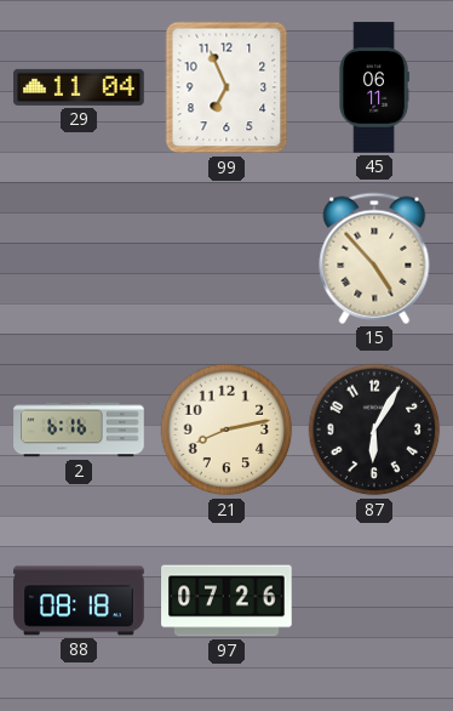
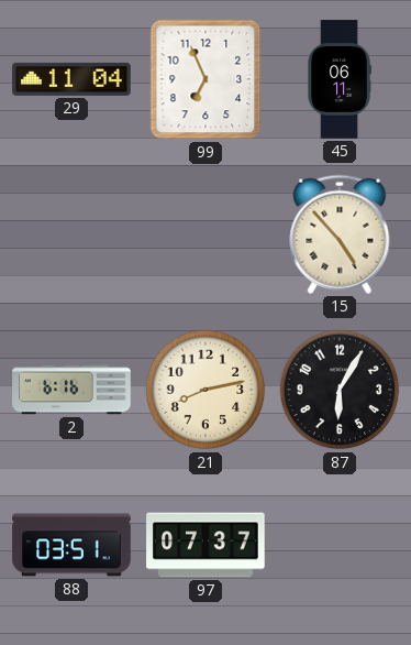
88: 08:18 -> 03:51
97: 07:26 -> 07:37
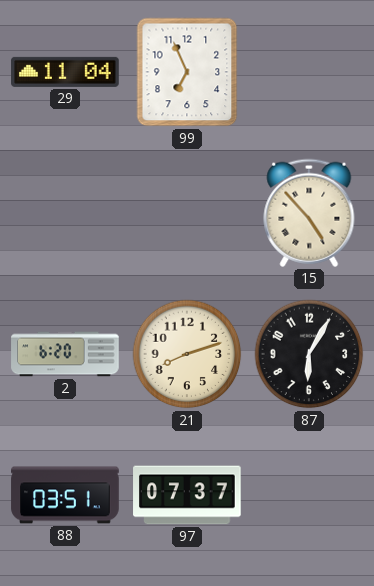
45: 06:11 -> none
2: 6:16 -> 6:20
21: 8:13 -> 8:12
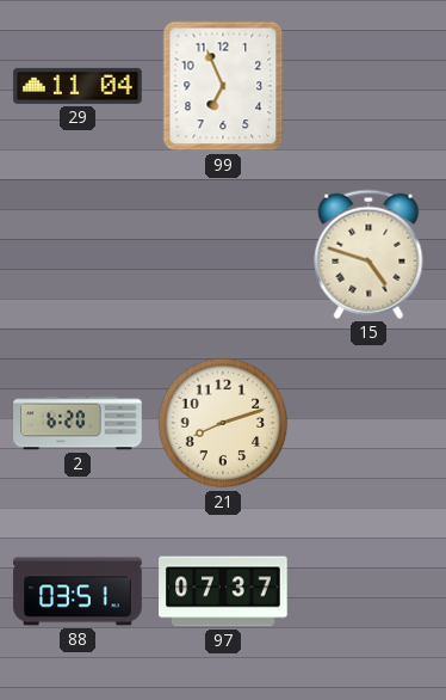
15: 4:53 -> 4:48
87: 6:05 -> none
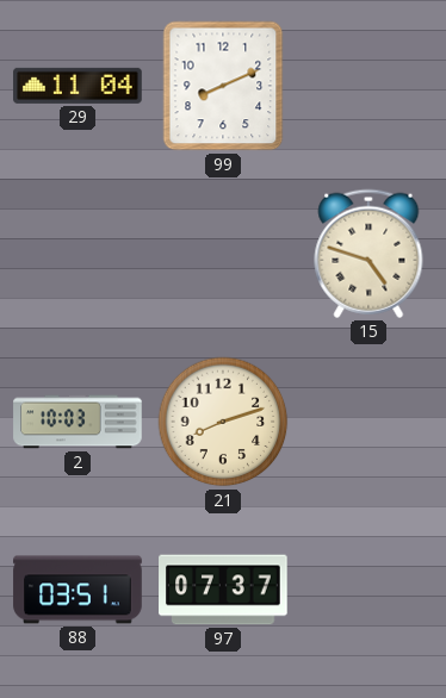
99: 6:56 -> 8:11
2: 6:20 -> 10:03
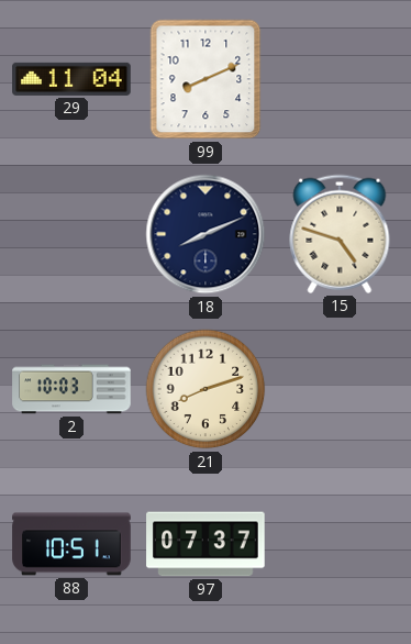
18: none -> 8:11
88: 03:51 -> 10:51
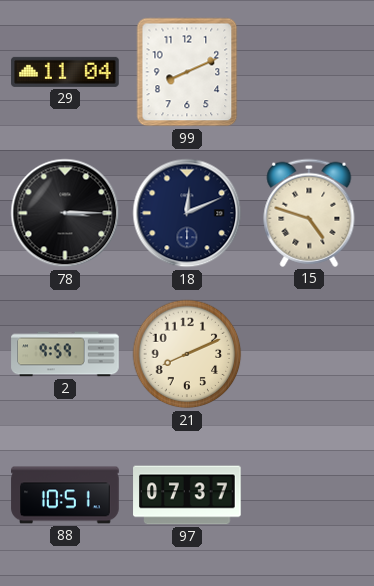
78: none -> 3:15
18: 8:11 -> 12:11
2: 10:03 -> 9:59
21: 8:12 -> 8:11
